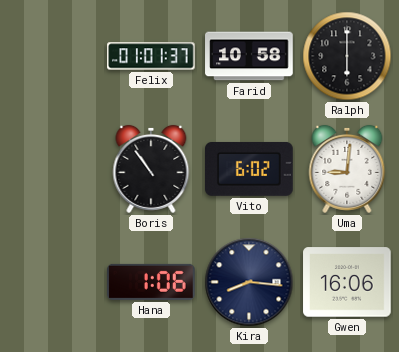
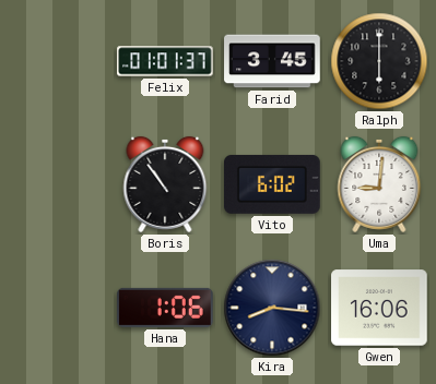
Farid: 10:58 -> 3:45
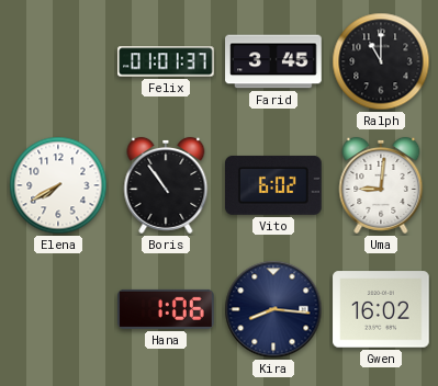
Ralph: 6:00 -> 11:00
Elena: none -> 7:40
Gwen: 16:06 -> 16:02
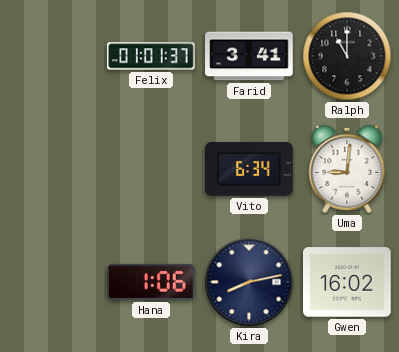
Farid: 3:45 -> 3:41
Elena: 7:40 -> none
Boris: 10:54 -> none
Vito: 6:02 -> 6:34
Kira: 8:16 -> 8:13
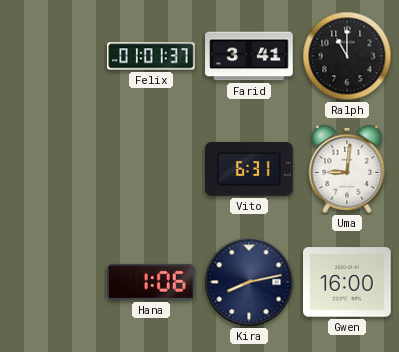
Vito: 6:34 -> 6:31
Gwen: 16:02 -> 16:00
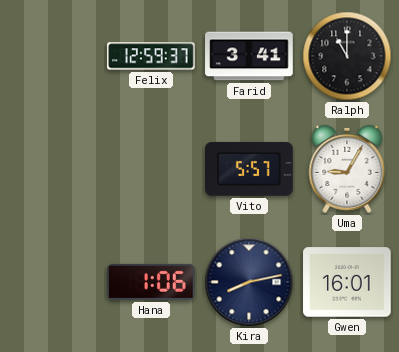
Felix: 01:01 -> 12:59
Vito: 6:31 -> 5:57
Uma: 9:01 -> 9:05
Gwen: 16:00 -> 16:01
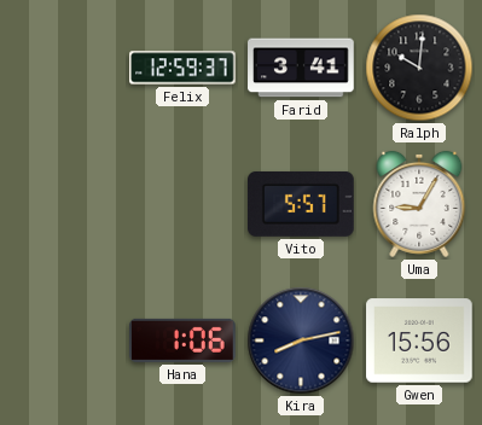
Ralph: 11:00 -> 10:01
Gwen: 16:01 -> 15:56
